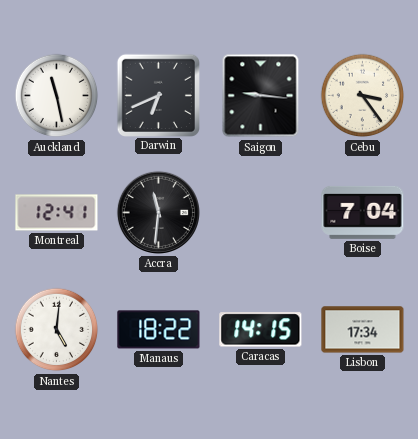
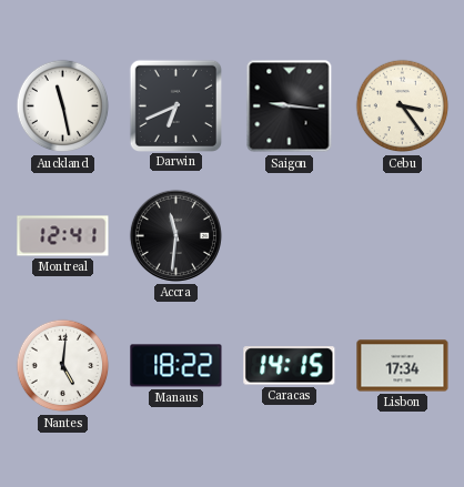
Boise: 7:04 -> none
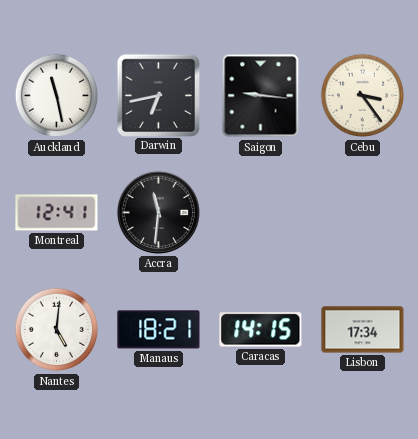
Darwin: 6:41 -> 6:43
Manaus: 18:22 -> 18:21
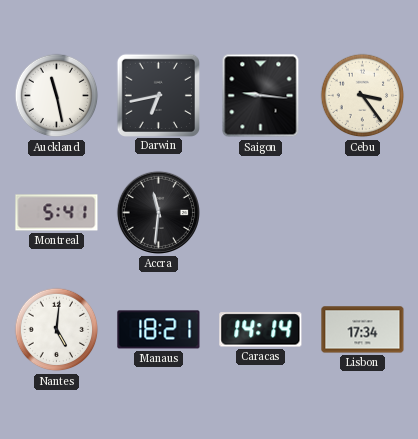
Montreal: 12:41 -> 5:41
Caracas: 14:15 -> 14:14
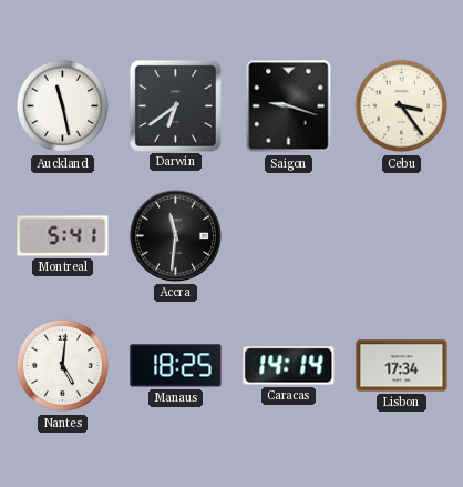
Darwin: 6:43 -> 6:39
Saigon: 9:16 -> 9:18
Manaus: 18:21 -> 18:25
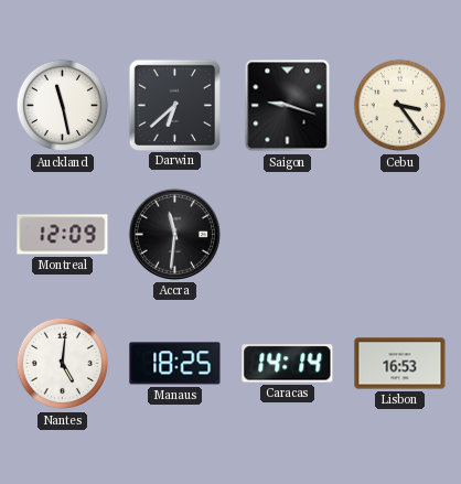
Darwin: 6:39 -> 6:38
Montreal: 5:41 -> 12:09
Lisbon: 17:34 -> 16:53
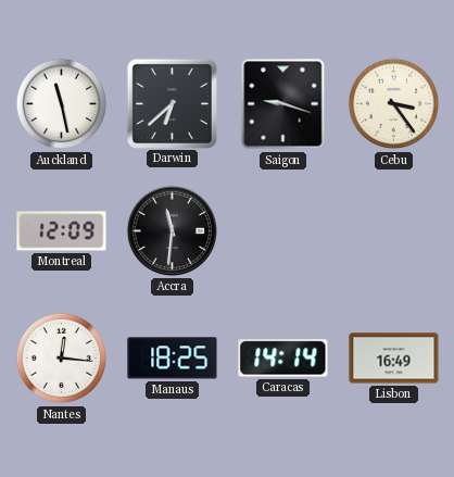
Nantes: 5:01 -> 12:16
Lisbon: 16:53 -> 16:49
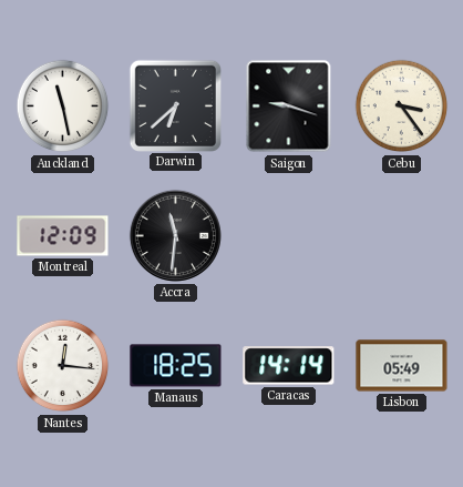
Lisbon: 16:49 -> 05:49
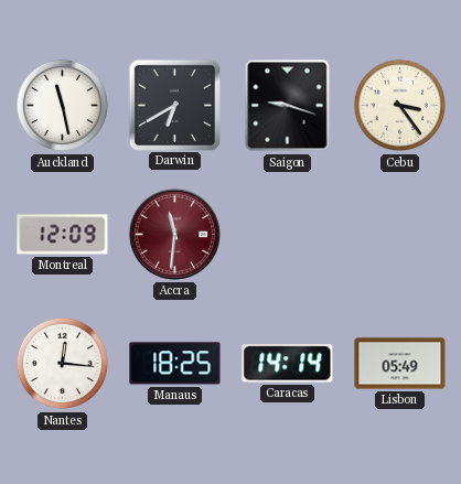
Darwin: 6:38 -> 6:40
Accra dial: black -> burgundy
